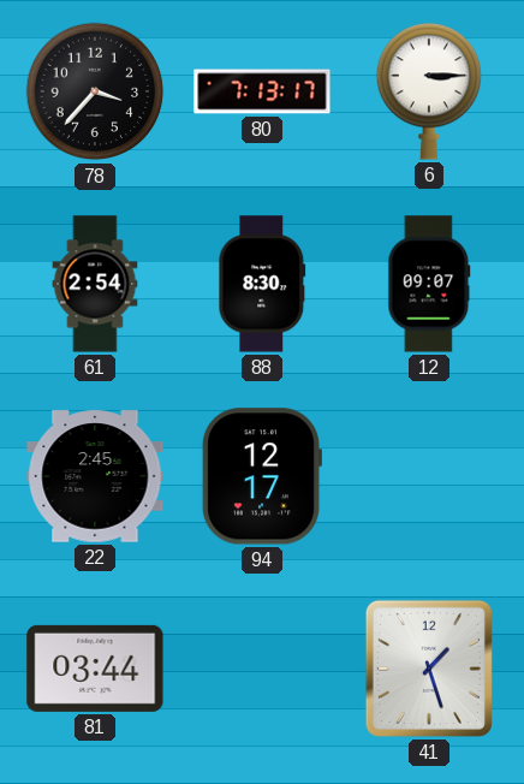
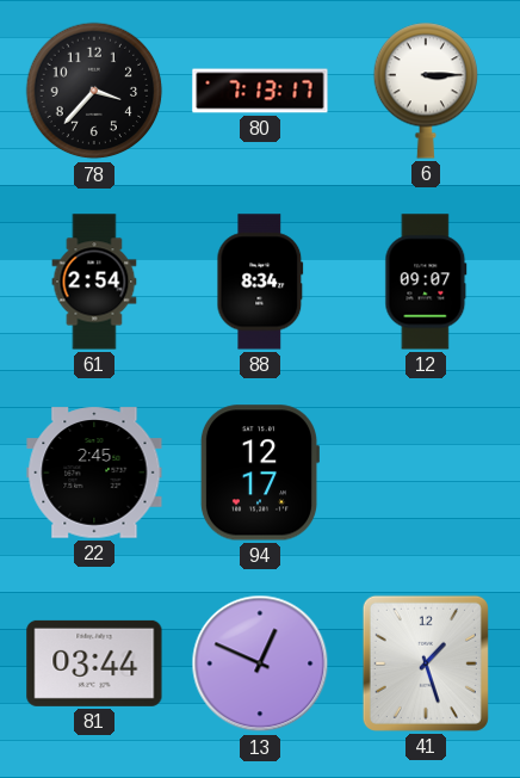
88: 8:30 -> 8:34
13: none -> 12:49
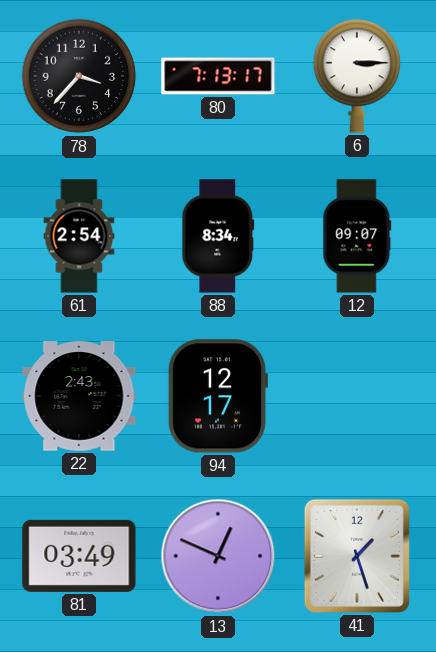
22: 2:45 -> 2:43
81: 03:44 -> 03:49
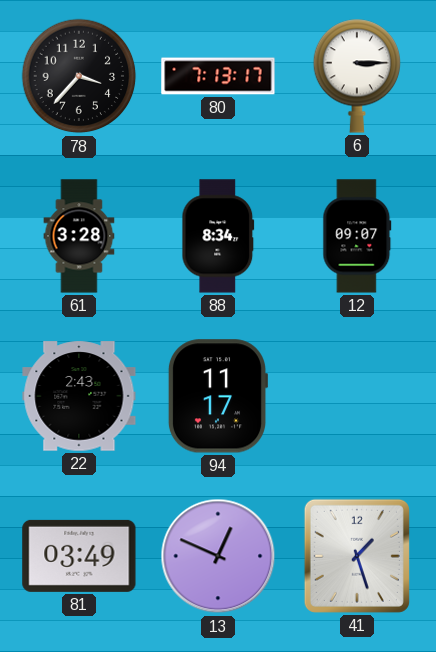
61: 2:54 -> 3:28
94: 12:17 -> 11:17
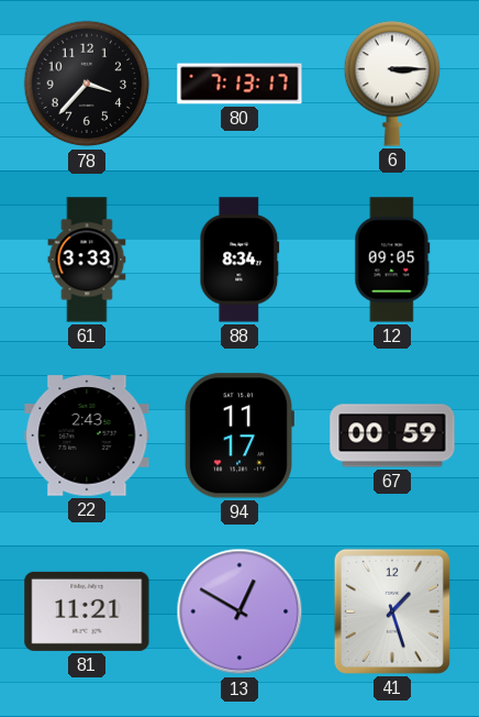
61: 3:28 -> 3:33
12: 09:07 -> 09:05
67: none -> 00:59
81: 03:49 -> 11:21
13: 12:49 -> 12:50
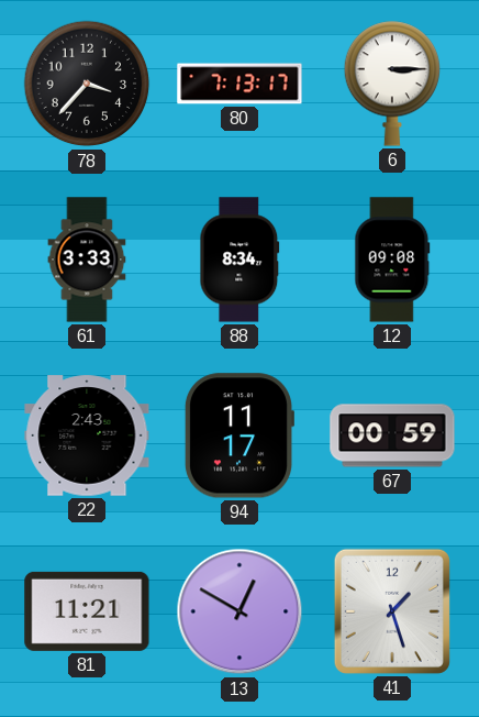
12: 09:05 -> 09:08
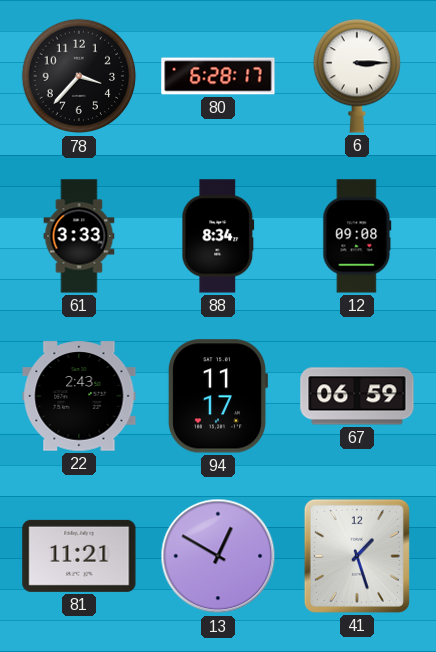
80: 7:13 -> 6:28
67: 00:59 -> 06:59
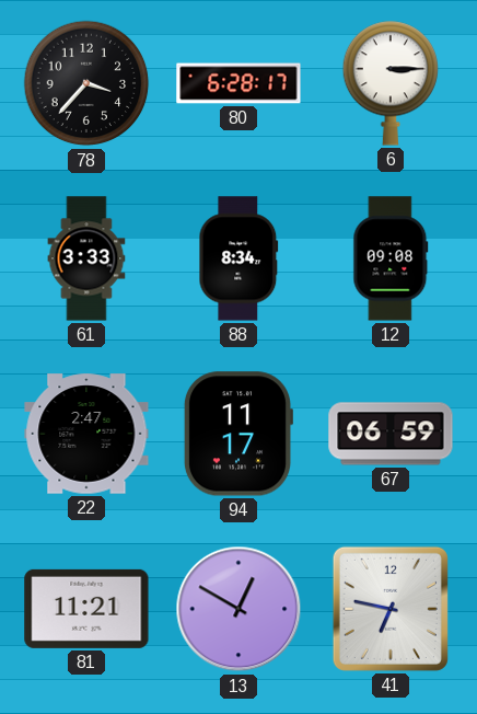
22: 2:43 -> 2:47
41: 1:27 -> 6:47
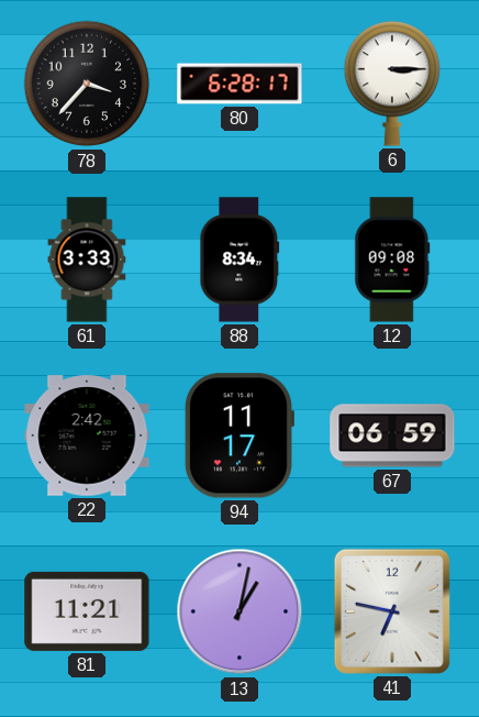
22: 2:47 -> 2:42
13: 12:50 -> 1:02
